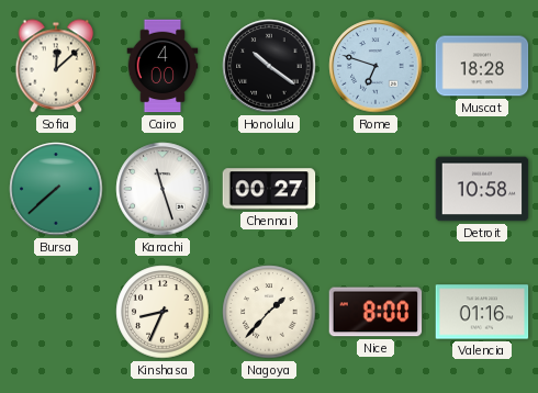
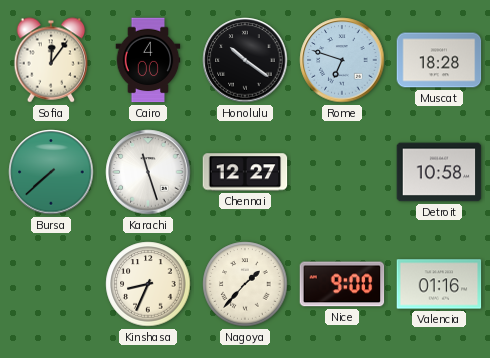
Sofia: 12:08 -> 12:06
Chennai: 00:27 -> 12:27
Nice: 8:00 -> 9:00
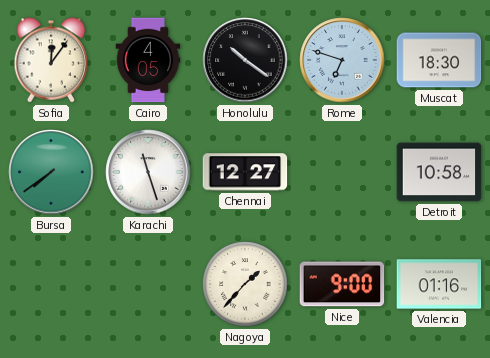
Cairo: 4:00 -> 4:05
Muscat: 18:28 -> 18:30
Bursa: 7:38 -> 7:39
Kinshasa: 8:34 -> none
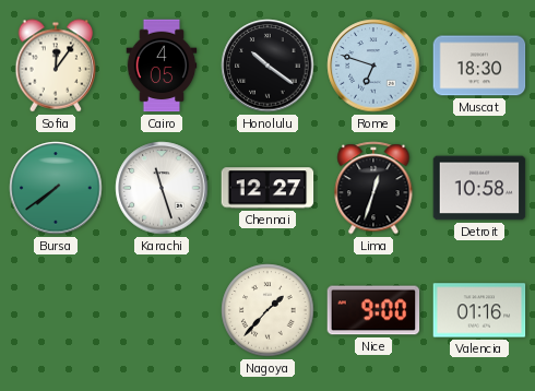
Lima: none -> 12:33
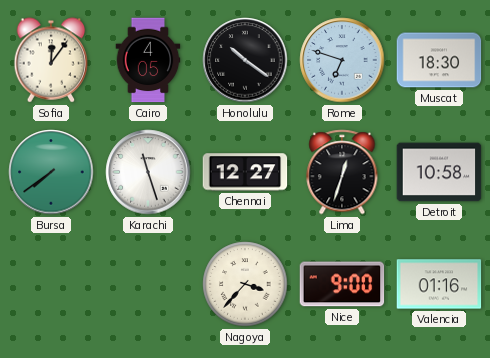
Nagoya: 1:37 -> 3:37
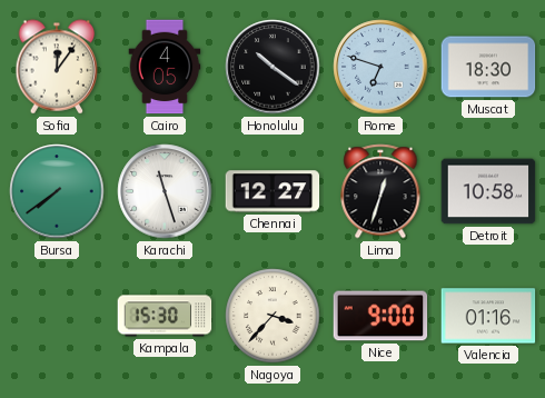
Kampala: none -> 15:30
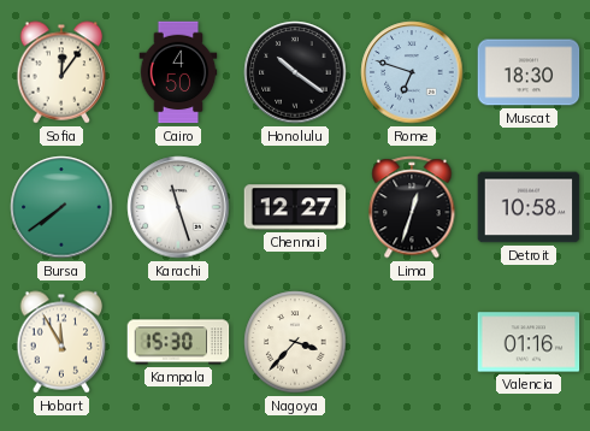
Cairo: 4:05 -> 4:50
Hobart: none -> 11:55
Nice: 9:00 -> none
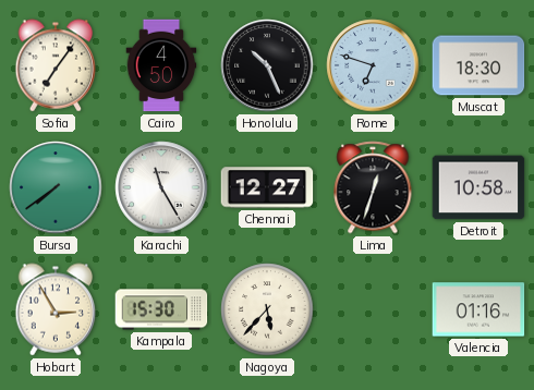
Sofia: 12:06 -> 7:06
Honolulu: 10:21 -> 10:26
Karachi: 11:27 -> 11:25
Hobart: 11:55 -> 2:55
Nagoya: 3:37 -> 5:37
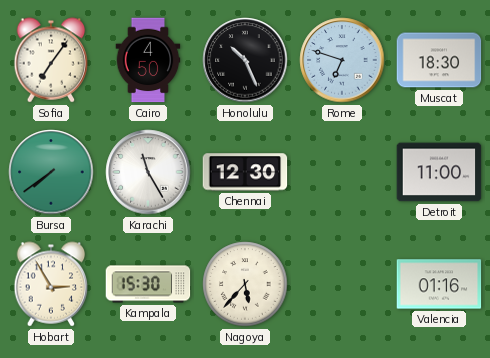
Chennai: 12:27 -> 12:30
Lima: 12:33 -> none
Detroit: 10:58 -> 11:00
